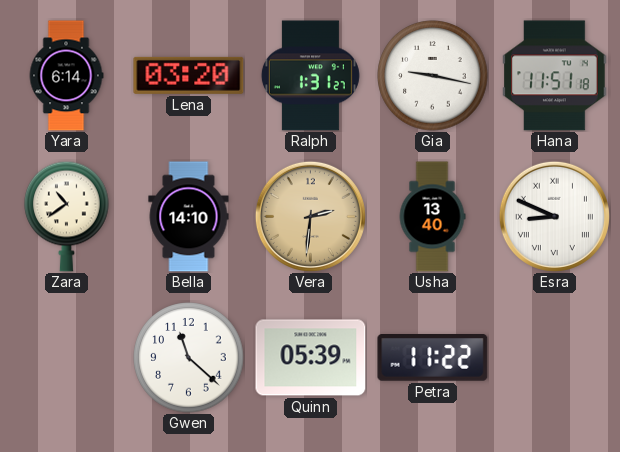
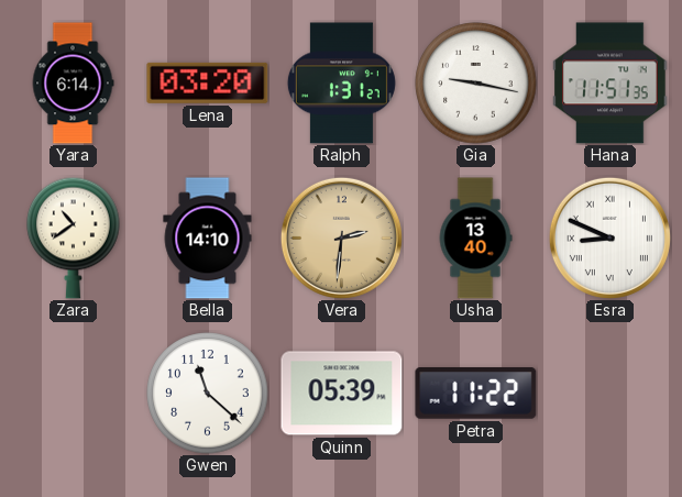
Hana: 11:51:18 -> 11:51:35
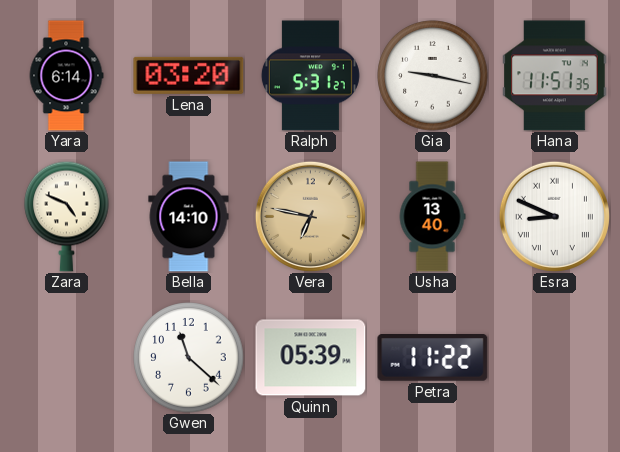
Ralph: 1:31 -> 5:31
Zara: 10:39 -> 4:49
Vera: 2:31 -> 6:47
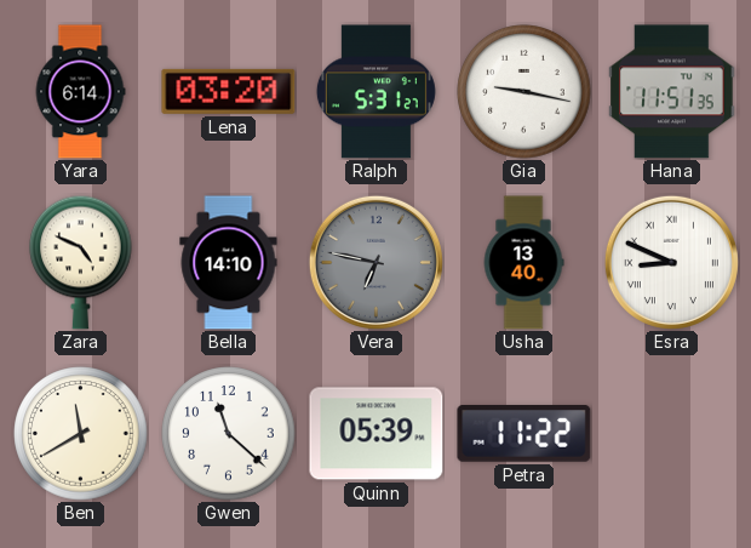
Vera dial: champagne -> grey
Ben: none -> 11:40
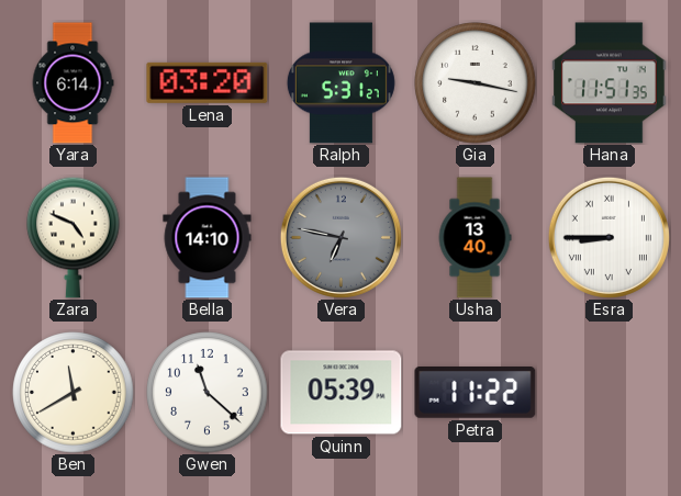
Esra: 8:49 -> 8:45
